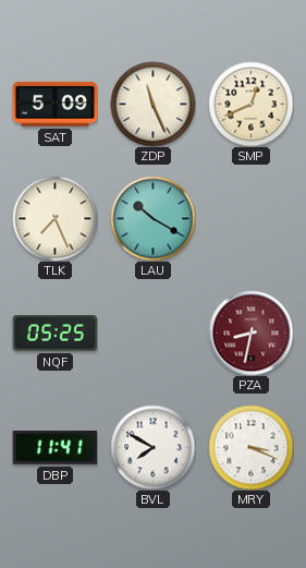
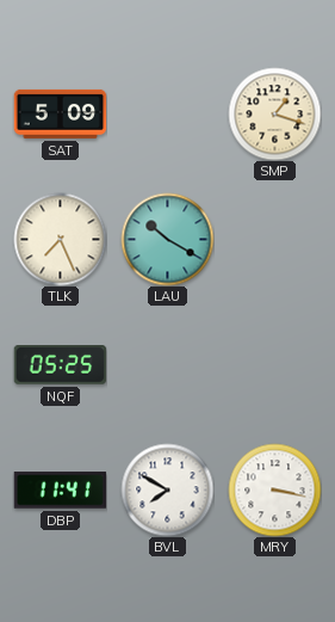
ZDP: 11:26 -> none
SMP: 12:41 -> 1:18
PZA: 8:32 -> none
MRY: 3:19 -> 3:17
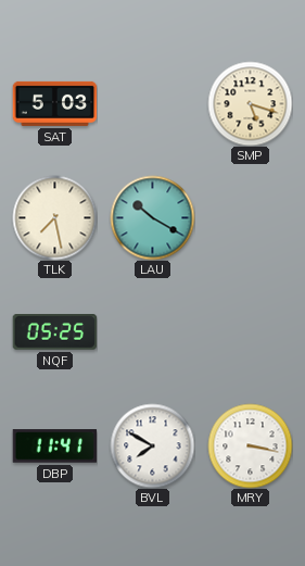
SAT: 5:09 -> 5:03
SMP: 1:18 -> 5:18
TLK: 7:26 -> 7:28
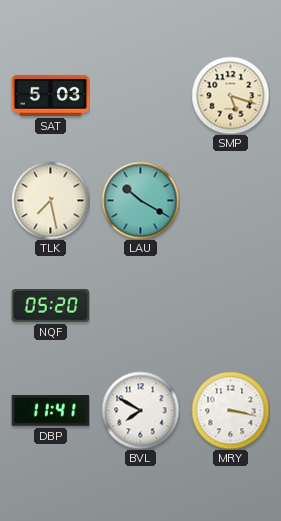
NQF: 05:25 -> 05:20
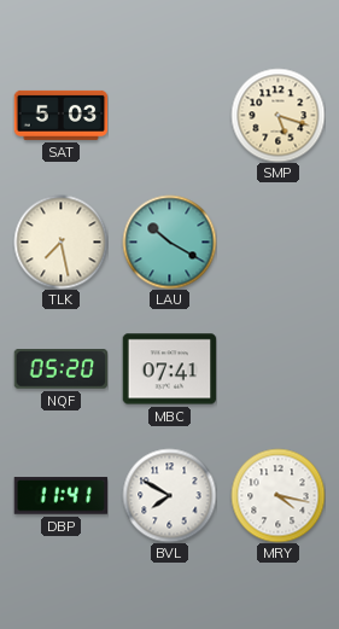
MBC: none -> 07:41
MRY: 3:17 -> 4:17
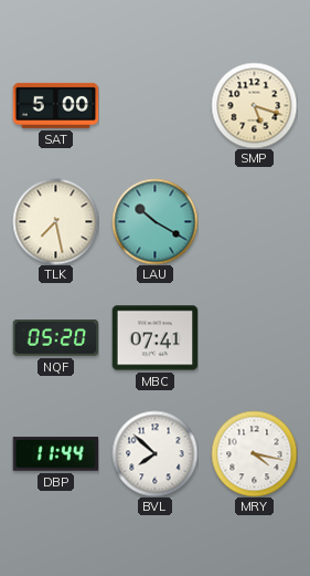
SAT: 5:03 -> 5:00
DBP: 11:41 -> 11:44
BVL: 7:50 -> 7:52
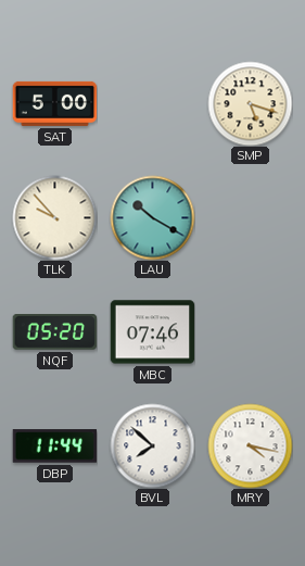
TLK: 7:28 -> 9:53
MBC: 07:41 -> 07:46
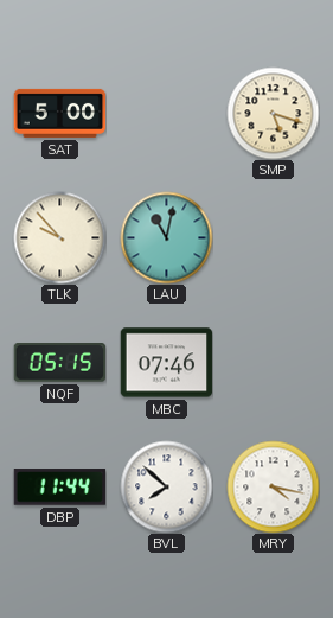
LAU: 10:20 -> 11:02
NQF: 05:20 -> 05:15
